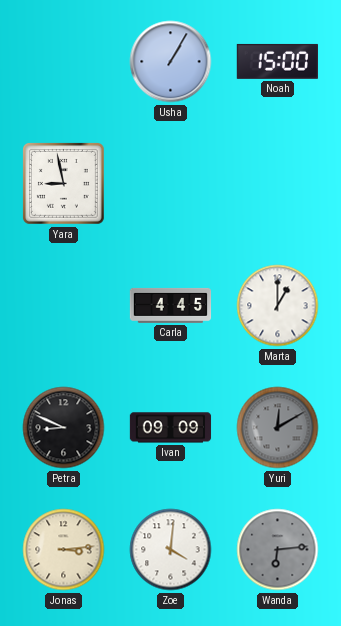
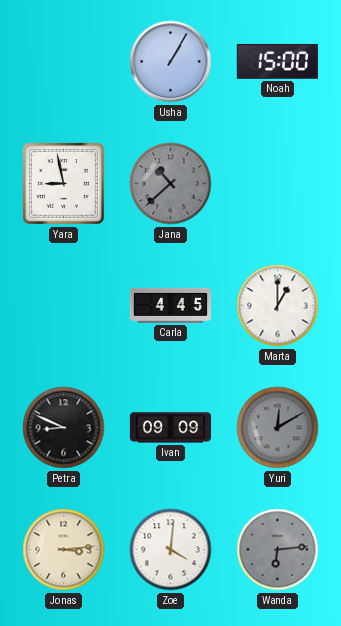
Jana: none -> 10:38
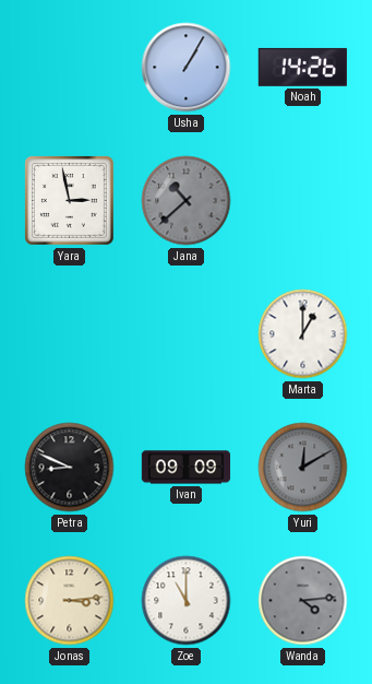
Noah: 15:00 -> 14:26
Yara: 8:58 -> 2:58
Carla: 4:45 -> none
Zoe: 4:01 -> 11:00
Wanda: 6:14 -> 4:14
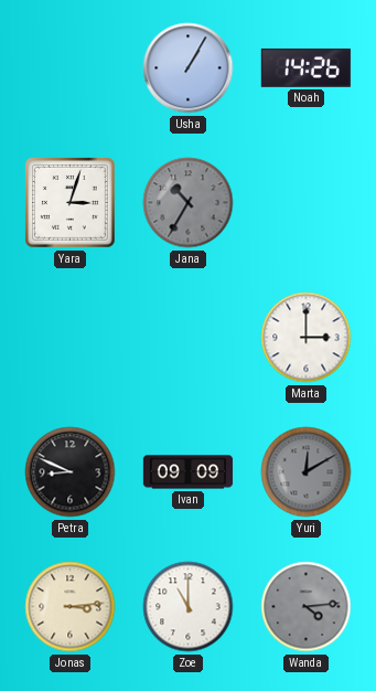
Yara: 2:58 -> 3:03
Jana: 10:38 -> 10:35
Marta: 1:00 -> 3:00
